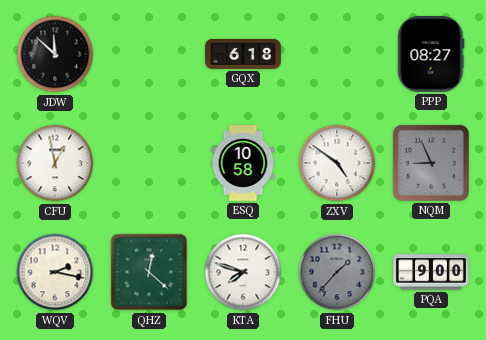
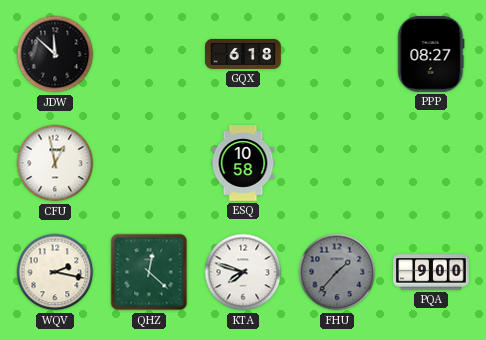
ZXV: 4:51 -> none
NQM: 8:56 -> none
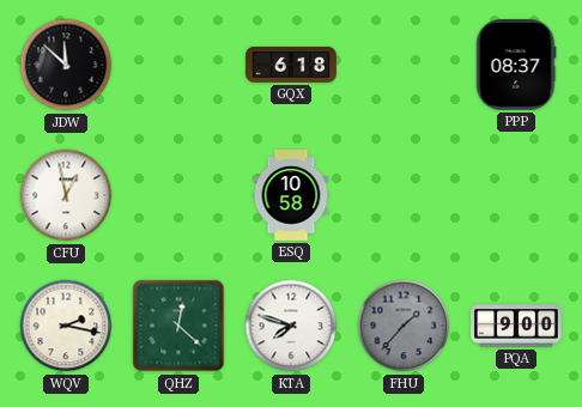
PPP: 08:27 -> 08:37
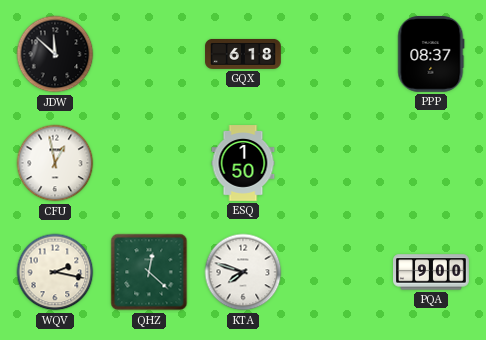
ESQ: 10:58 -> 1:50
FHU: 1:37 -> none
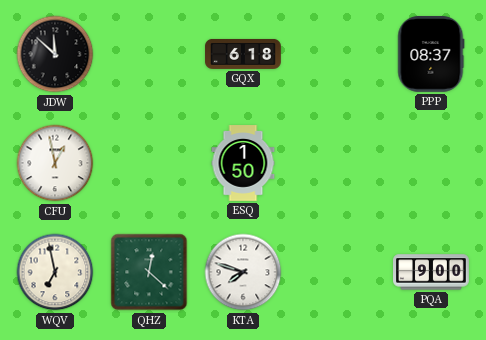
WQV: 2:17 -> 6:58
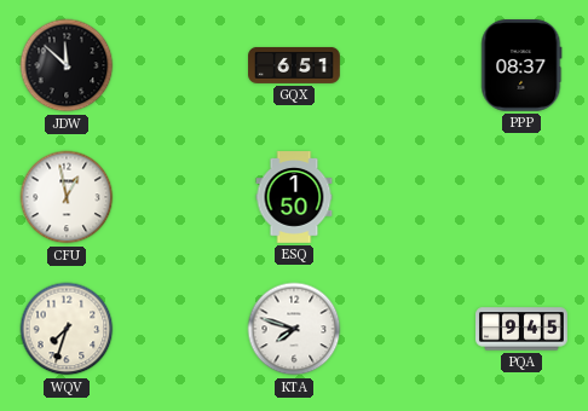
GQX: 6:18 -> 6:51
WQV: 6:58 -> 7:33
QHZ: 12:22 -> none
PQA: 9:00 -> 9:45
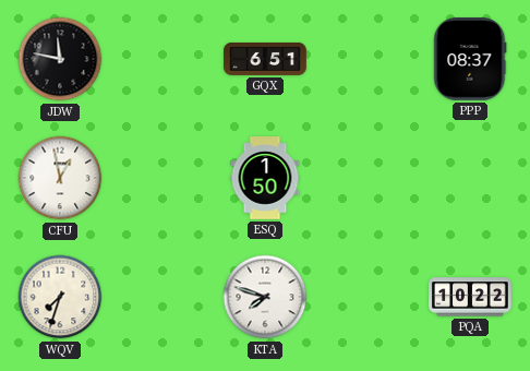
JDW: 11:52 -> 11:47
PQA: 9:45 -> 10:22
